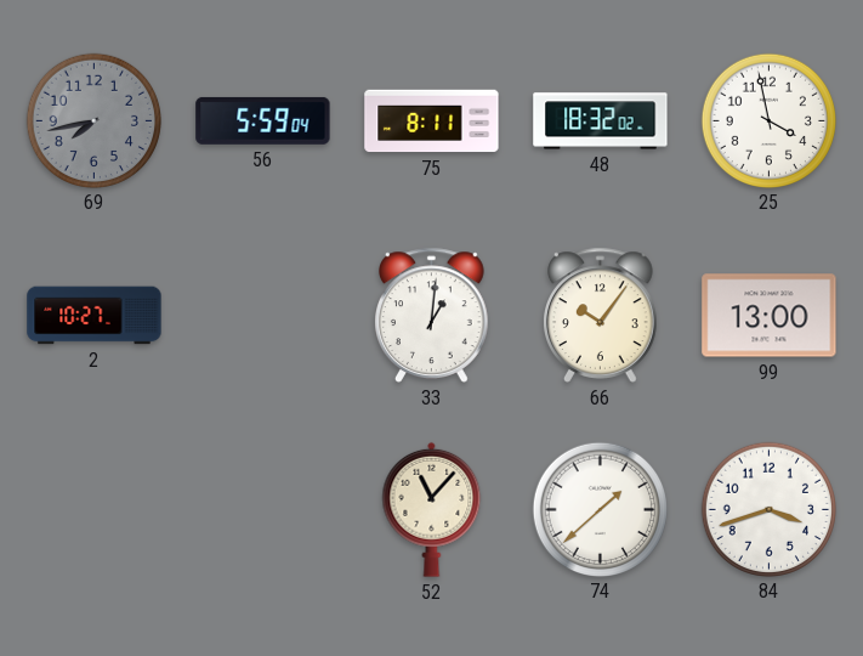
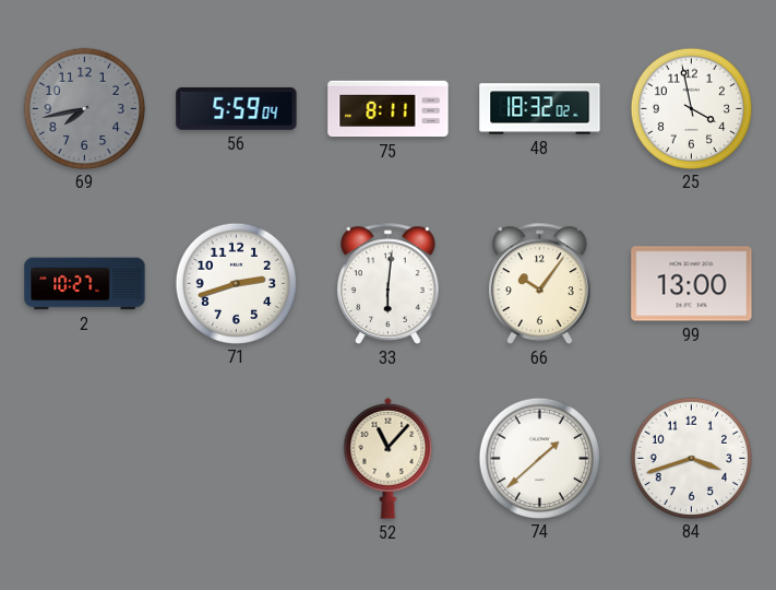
71: none -> 2:42
33: 1:01 -> 6:01
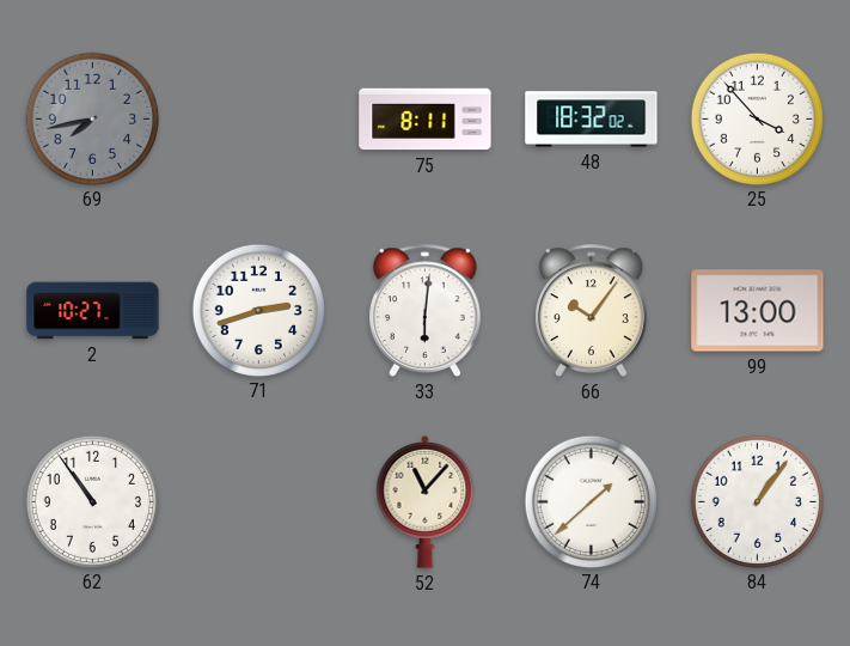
56: 5:59 -> none
25: 3:58 -> 3:53
62: none -> 10:54
84: 3:42 -> 1:06
